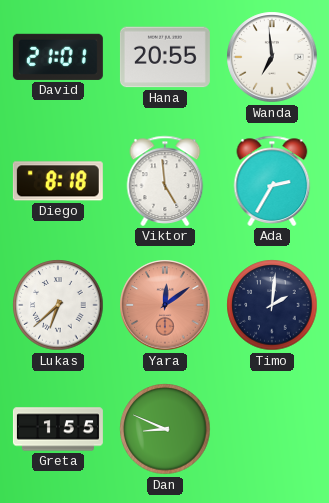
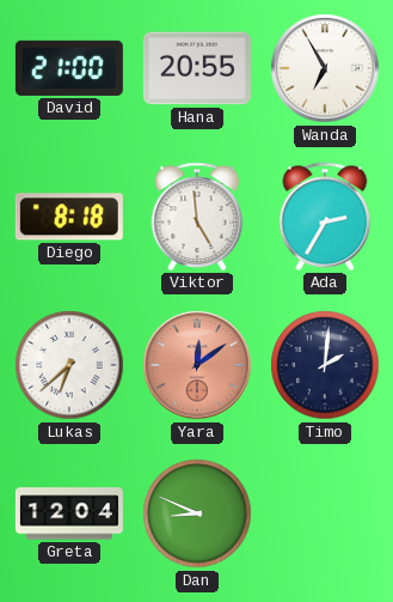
David: 21:01 -> 21:00
Wanda: 6:59 -> 6:55
Greta: 1:55 -> 12:04
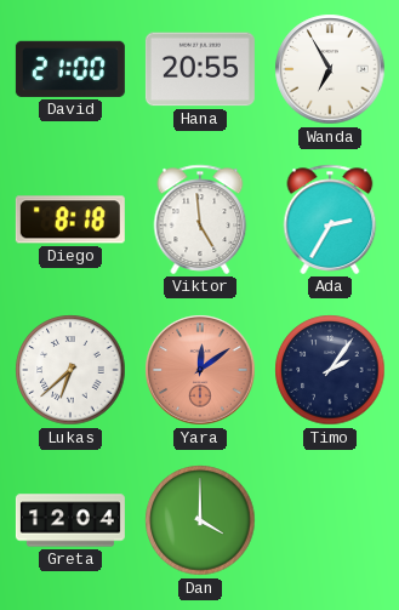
Timo: 2:01 -> 2:06
Dan: 8:49 -> 4:00
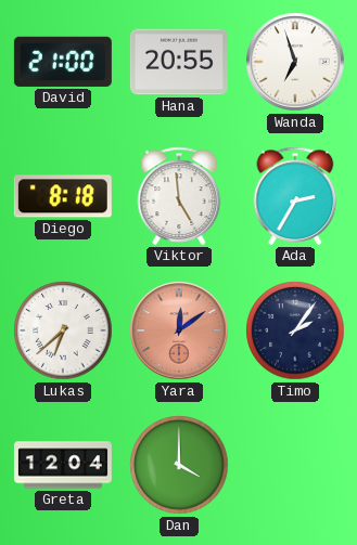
Wanda: 6:55 -> 6:57
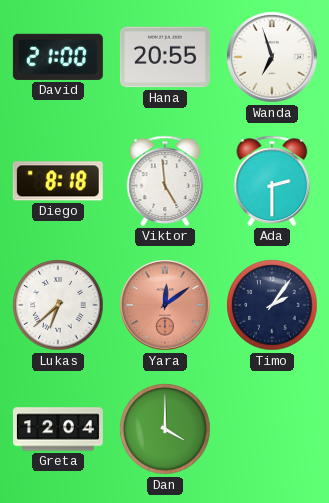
Ada: 2:35 -> 2:30
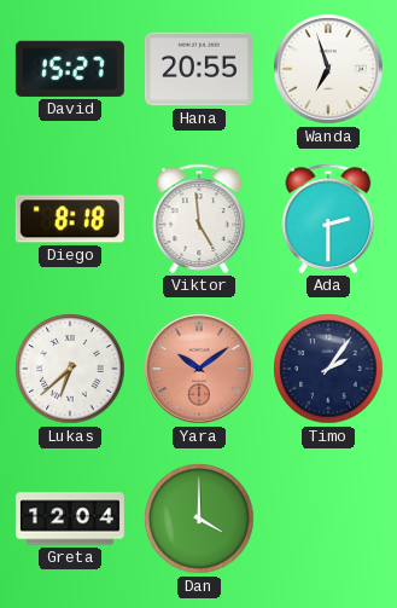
David: 21:00 -> 15:27
Yara: 12:09 -> 10:09
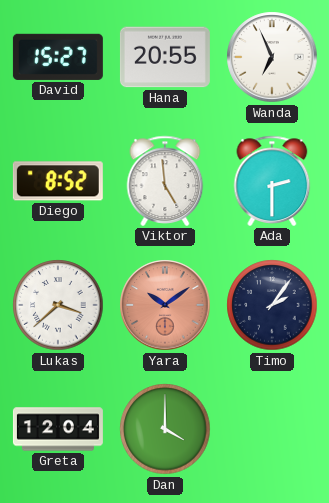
Wanda: 6:57 -> 6:56
Diego: 8:18 -> 8:52
Lukas: 6:38 -> 3:38
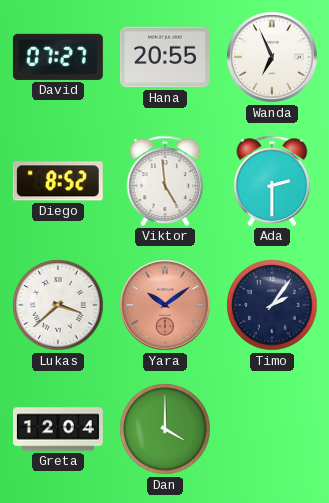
David: 15:27 -> 07:27
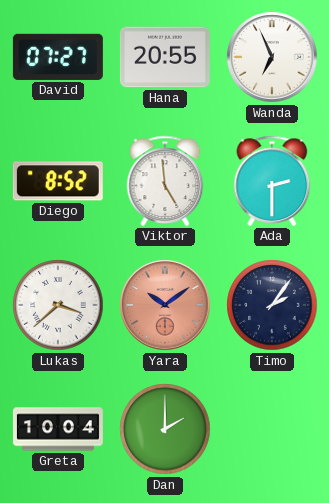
Greta: 12:04 -> 10:04
Dan: 4:00 -> 2:00
